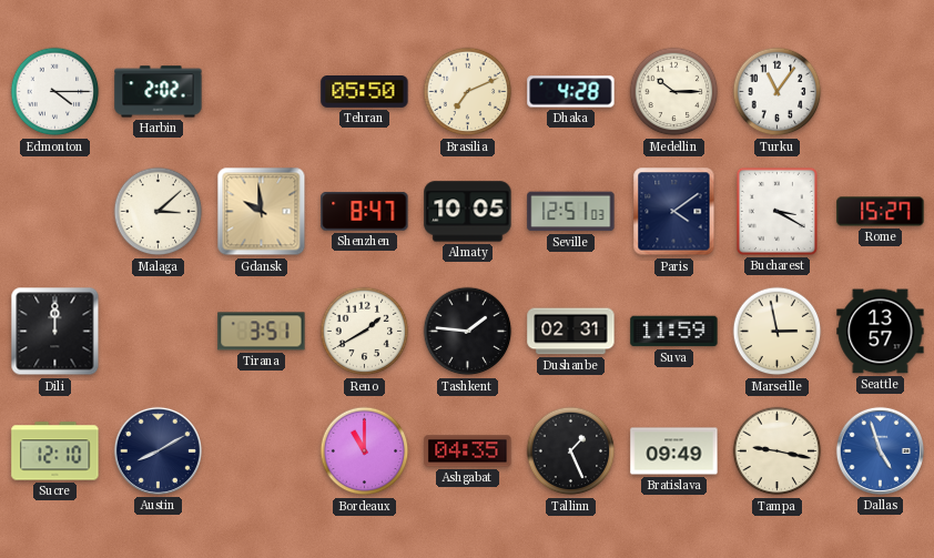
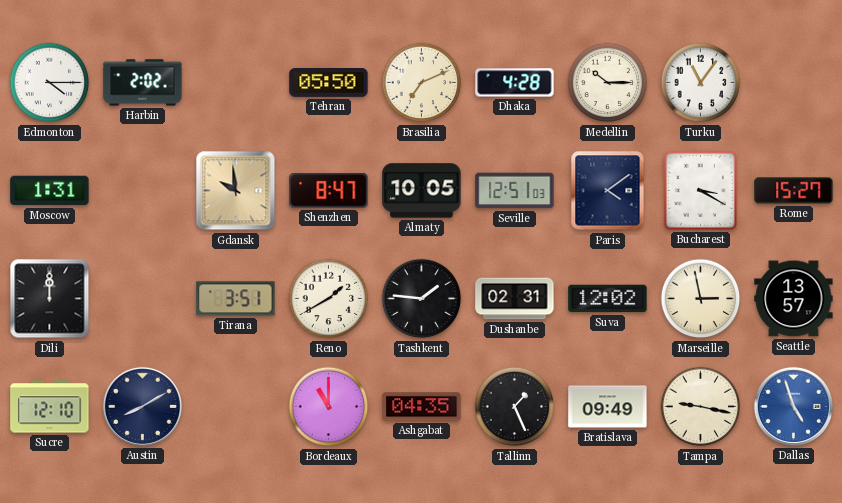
Moscow: none -> 1:31
Malaga: 3:08 -> none
Suva: 11:59 -> 12:02
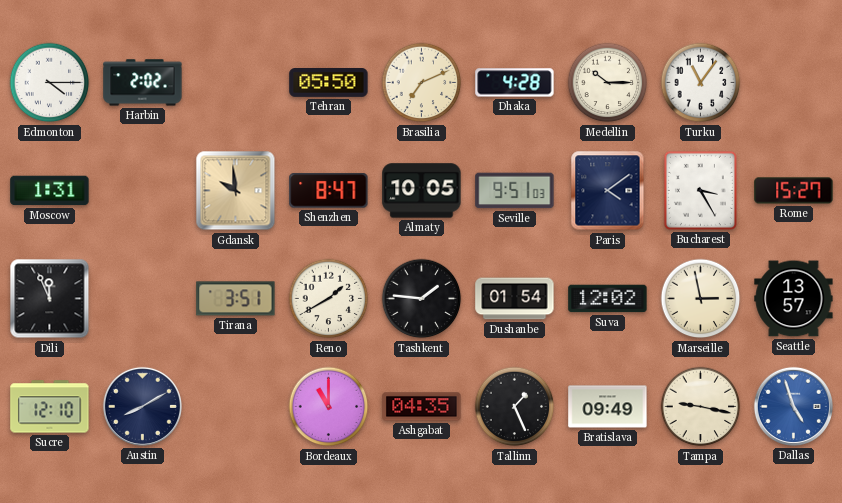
Seville: 12:51 -> 9:51
Bucharest: 3:20 -> 3:25
Dili: 12:00 -> 11:56
Dushanbe: 02:31 -> 01:54
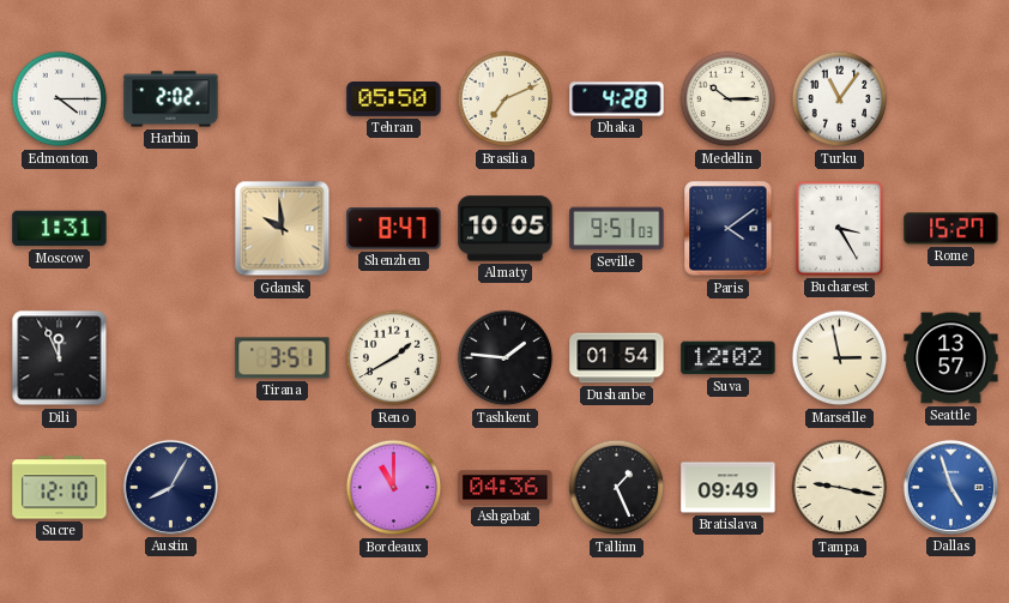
Austin: 8:10 -> 8:05
Ashgabat: 04:35 -> 04:36
